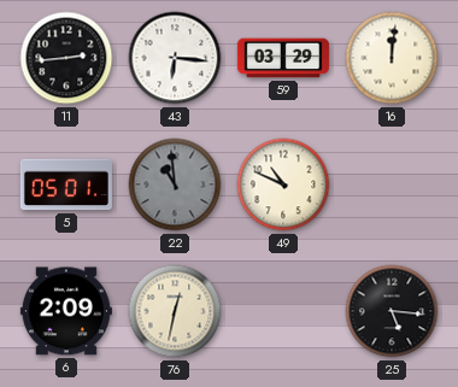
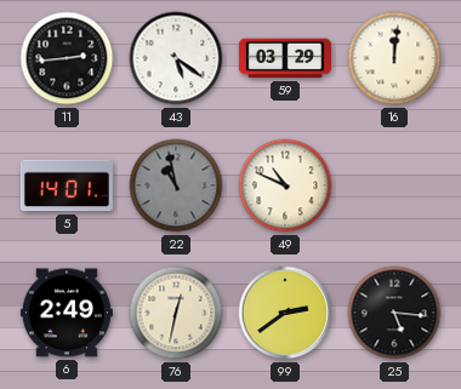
43: 6:16 -> 5:21
5: 05:01 -> 14:01
22: 10:59 -> 10:58
6: 2:09 -> 2:49
99: none -> 2:39
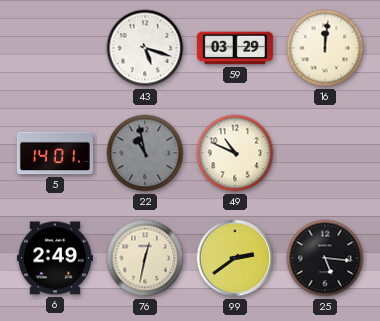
11: 2:44 -> none
43: 5:21 -> 5:18
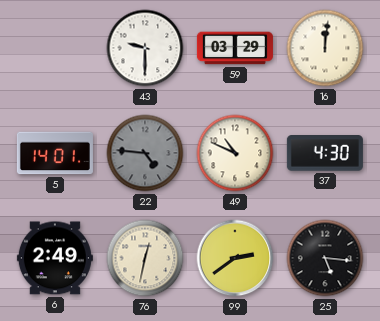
43: 5:18 -> 9:30
22: 10:58 -> 4:46
37: none -> 4:30
